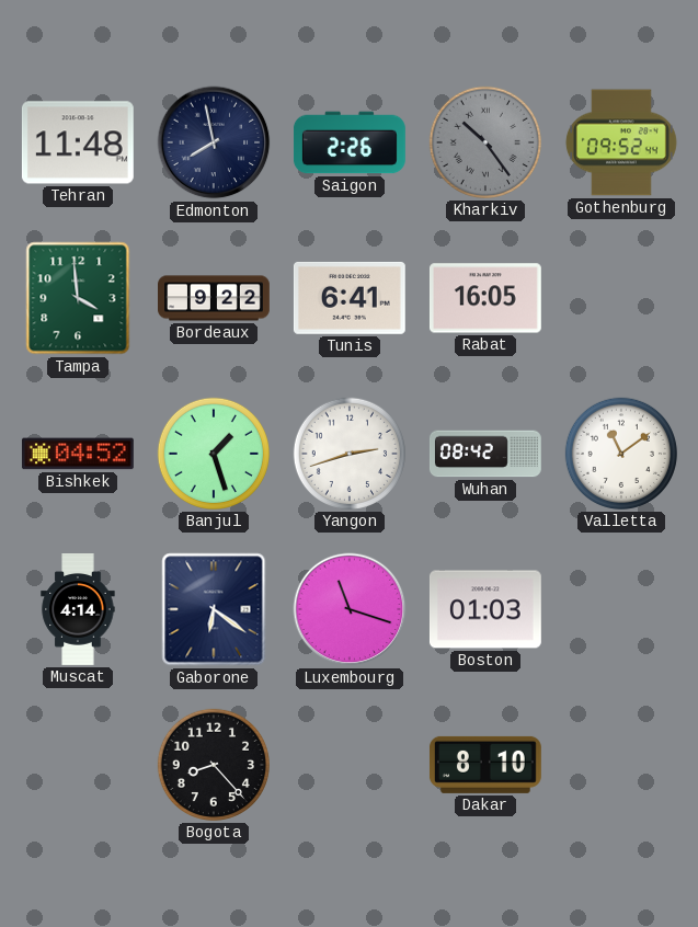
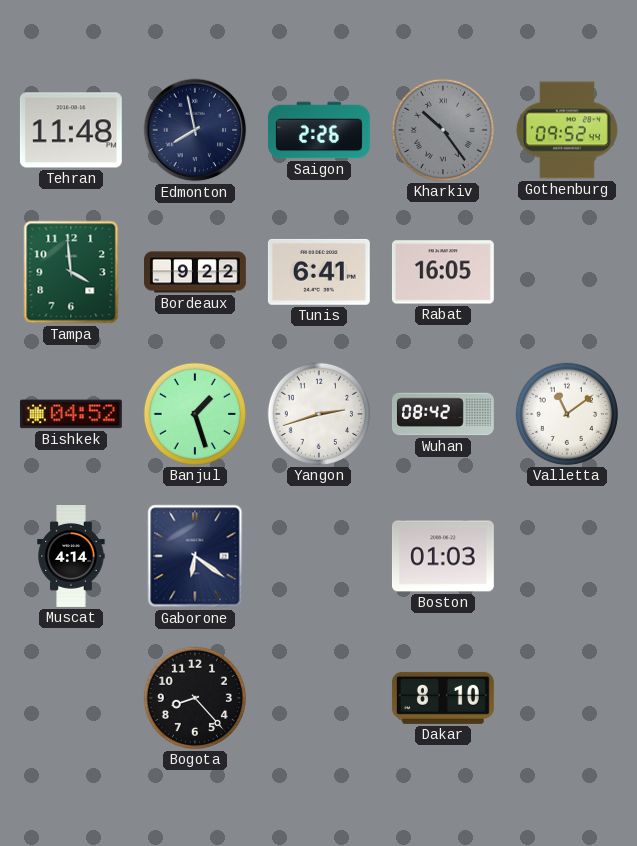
Luxembourg: 11:18 -> none
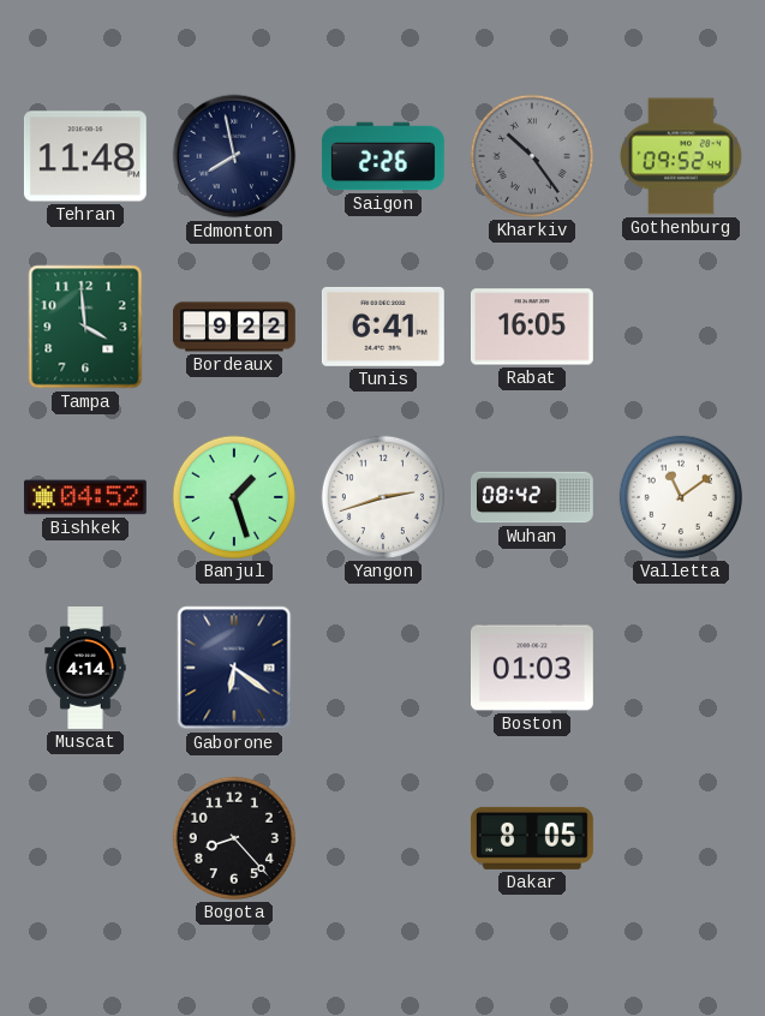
Dakar: 8:10 -> 8:05
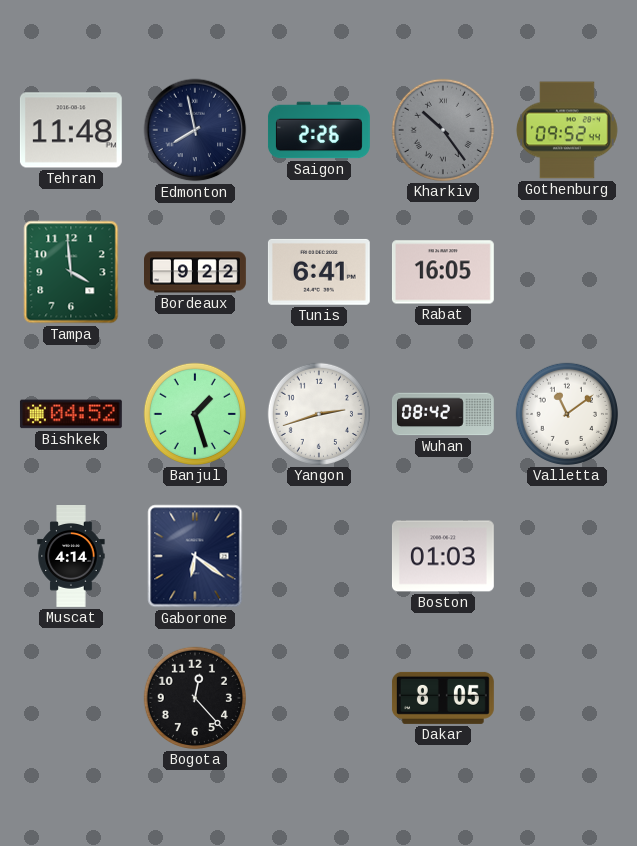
Bogota: 8:23 -> 12:23
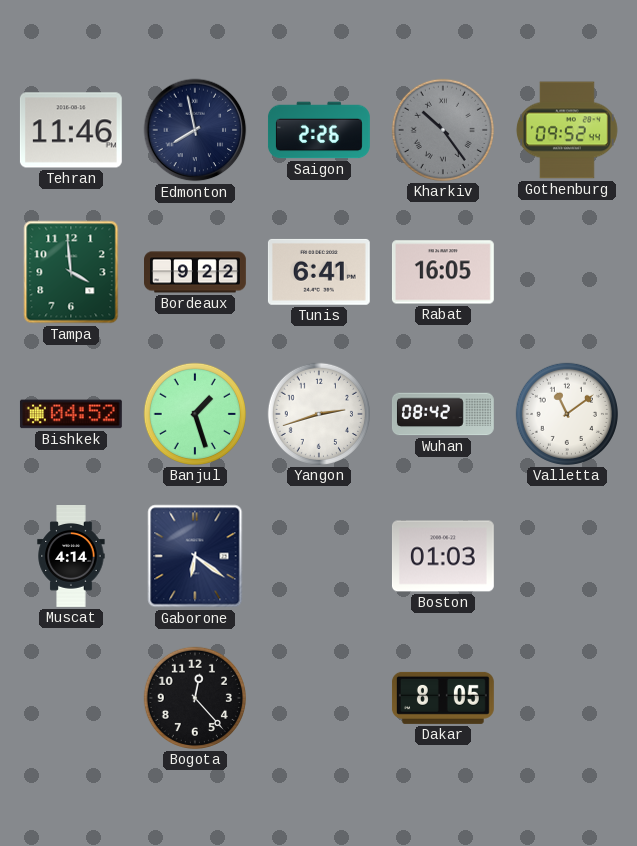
Tehran: 11:48 -> 11:46
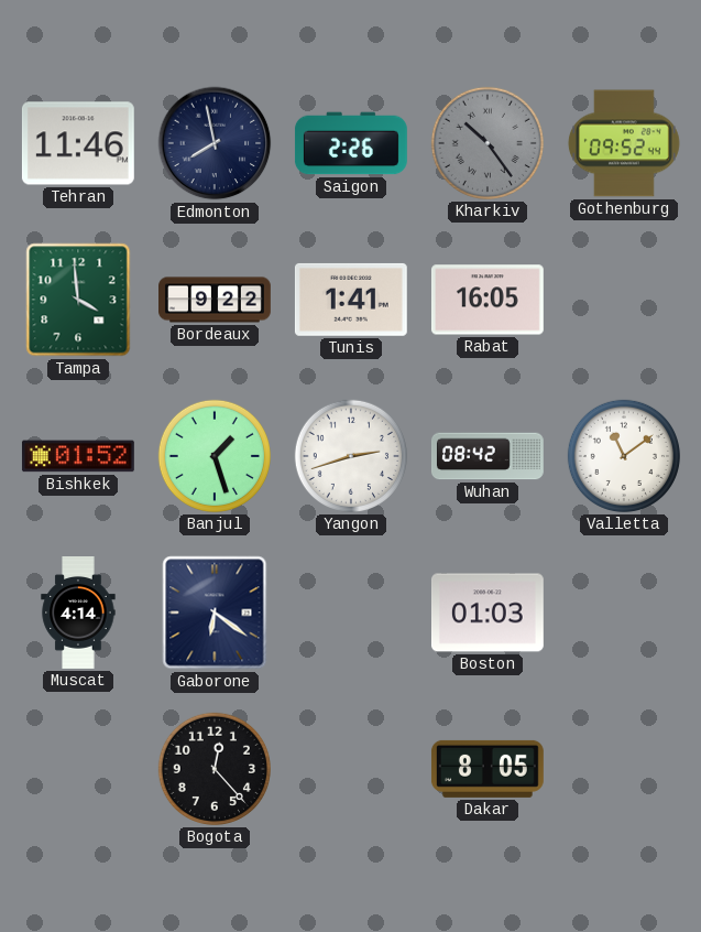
Tunis: 6:41 -> 1:41
Bishkek: 04:52 -> 01:52
